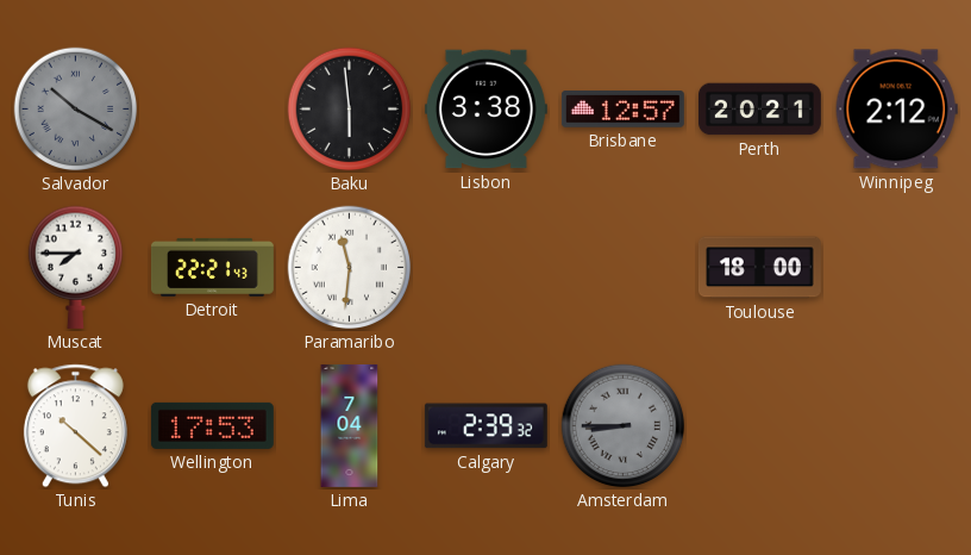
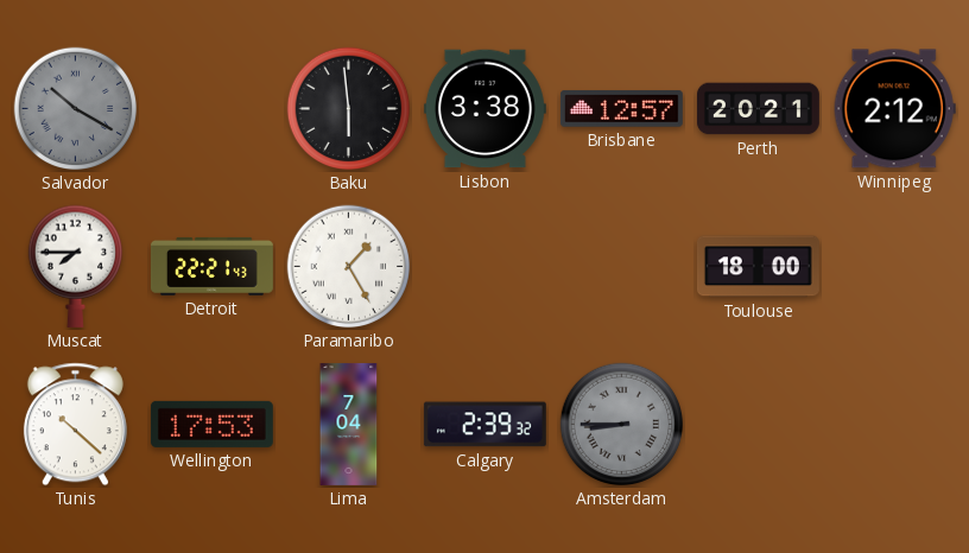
Paramaribo: 11:31 -> 1:25
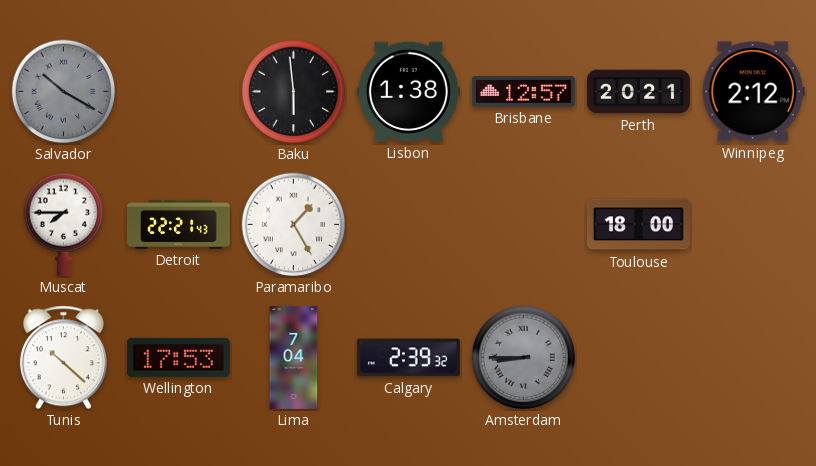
Lisbon: 3:38 -> 1:38
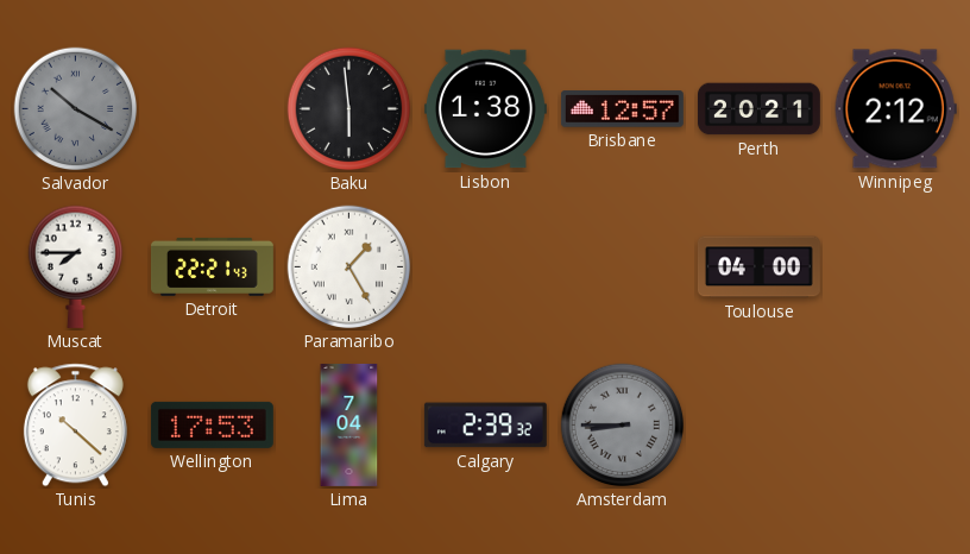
Toulouse: 18:00 -> 04:00
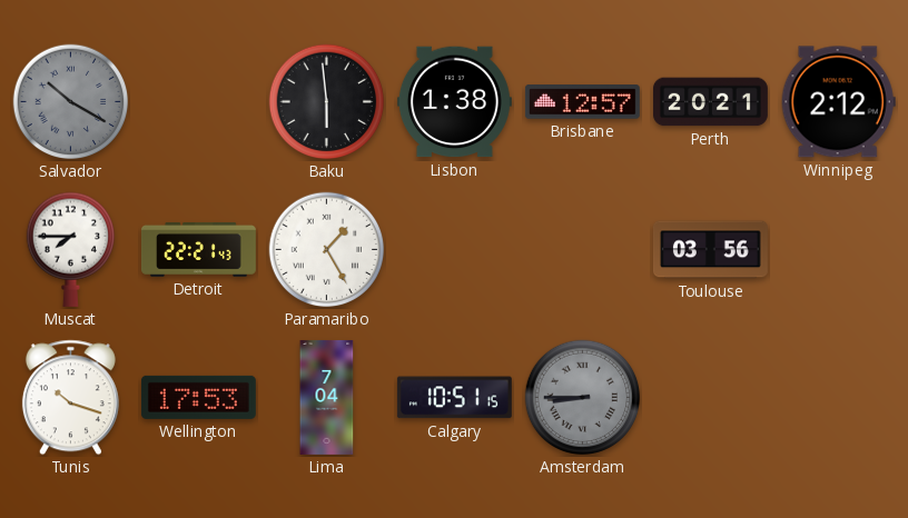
Toulouse: 04:00 -> 03:56
Tunis: 10:22 -> 10:18
Calgary: 2:39 -> 10:51
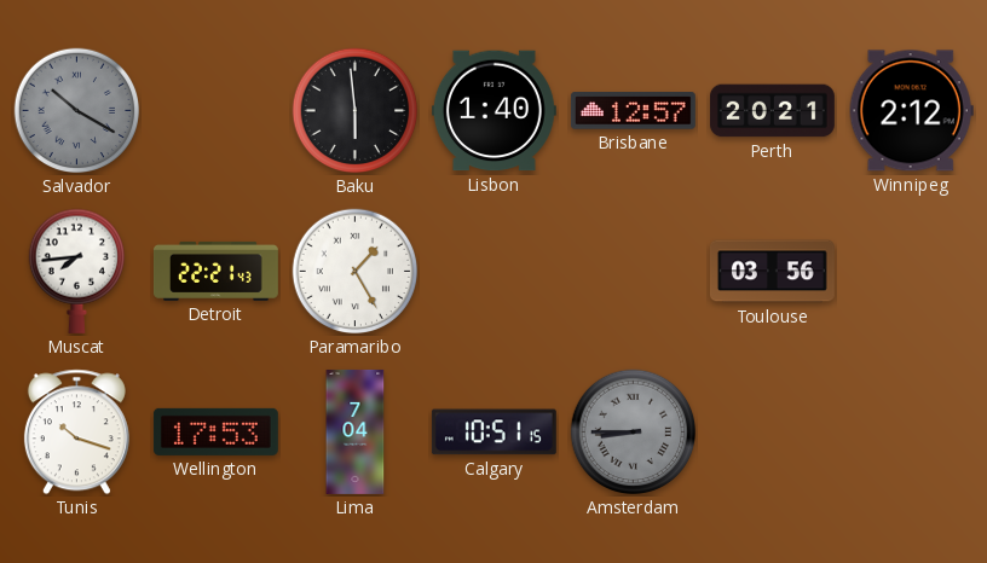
Lisbon: 1:38 -> 1:40
Muscat: 7:45 -> 7:44
